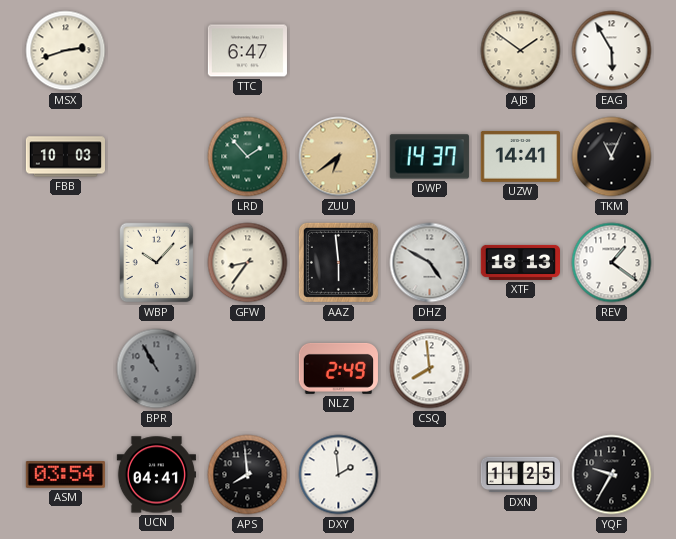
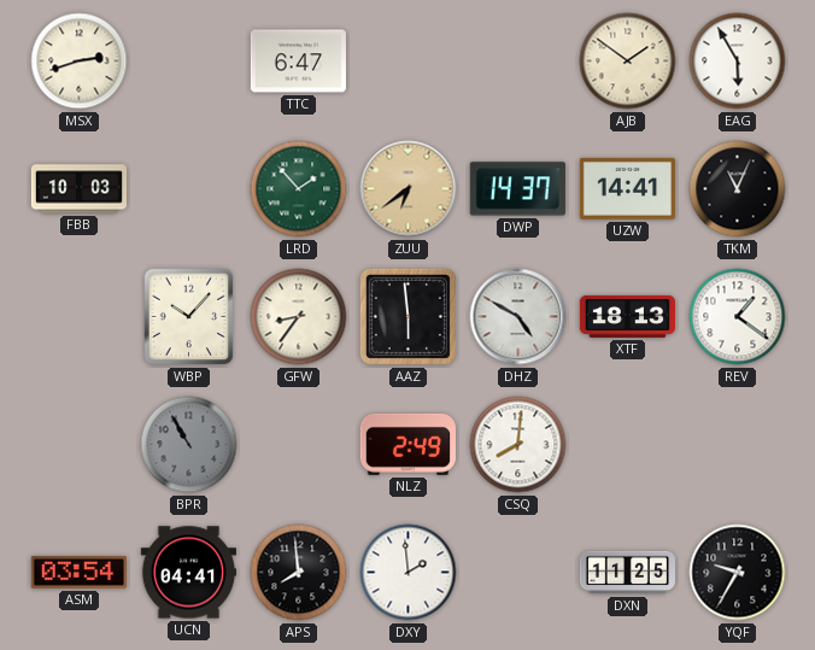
CSQ: 7:59 -> 8:01
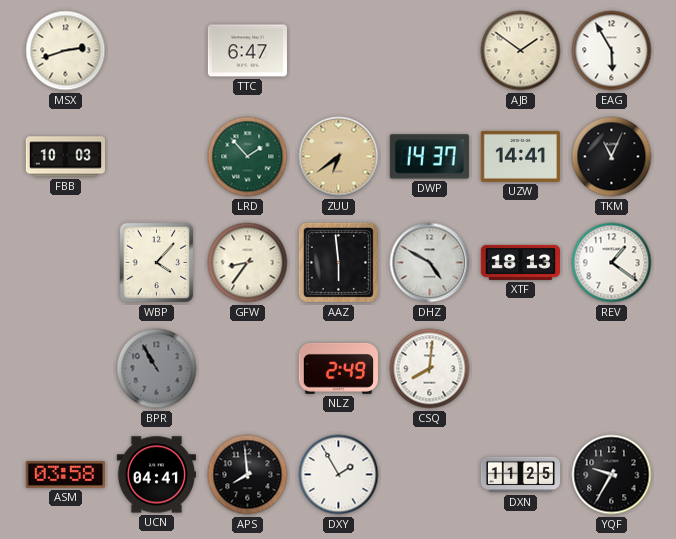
WBP: 10:07 -> 4:07
ASM: 03:54 -> 03:58
DXY: 1:59 -> 1:55
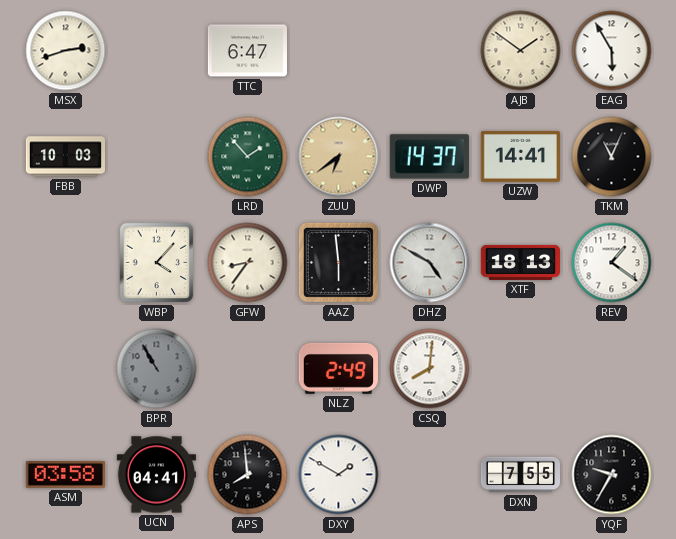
DXY: 1:55 -> 1:50
DXN: 11:25 -> 7:55
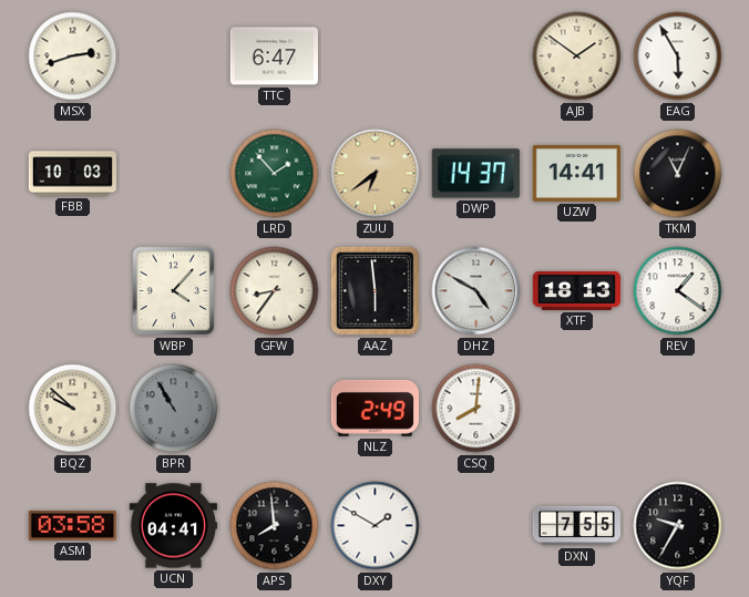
BQZ: none -> 9:52
